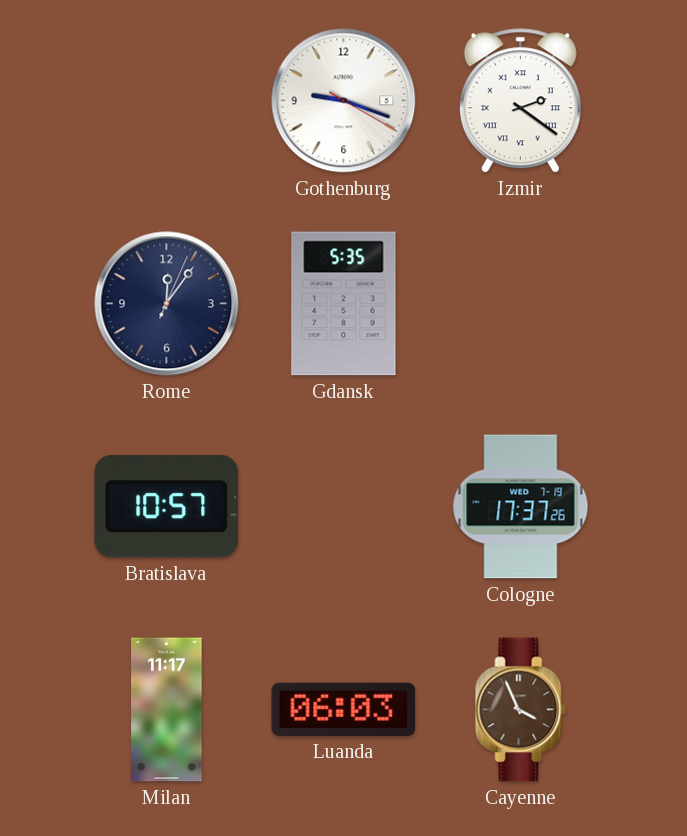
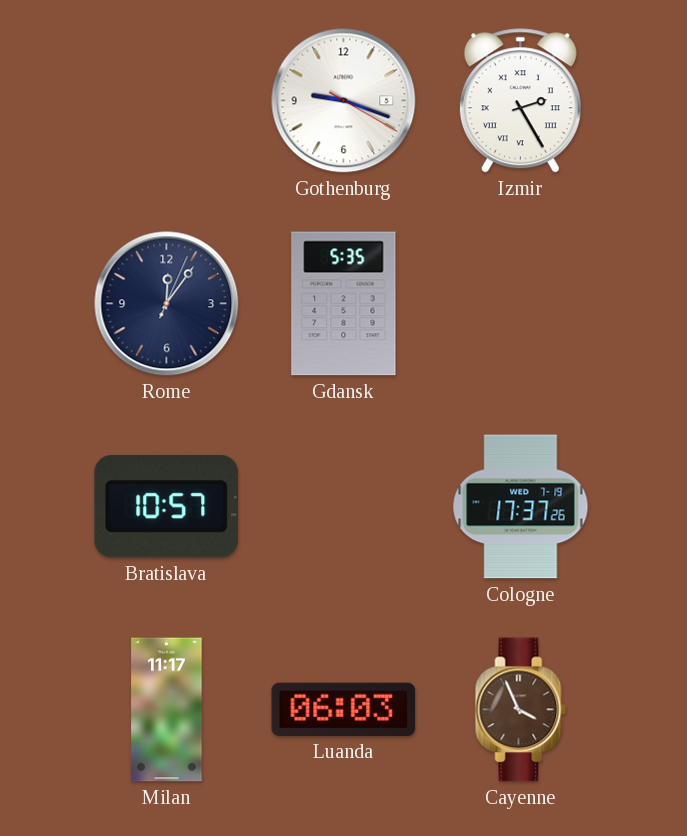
Izmir: 2:21 -> 2:25
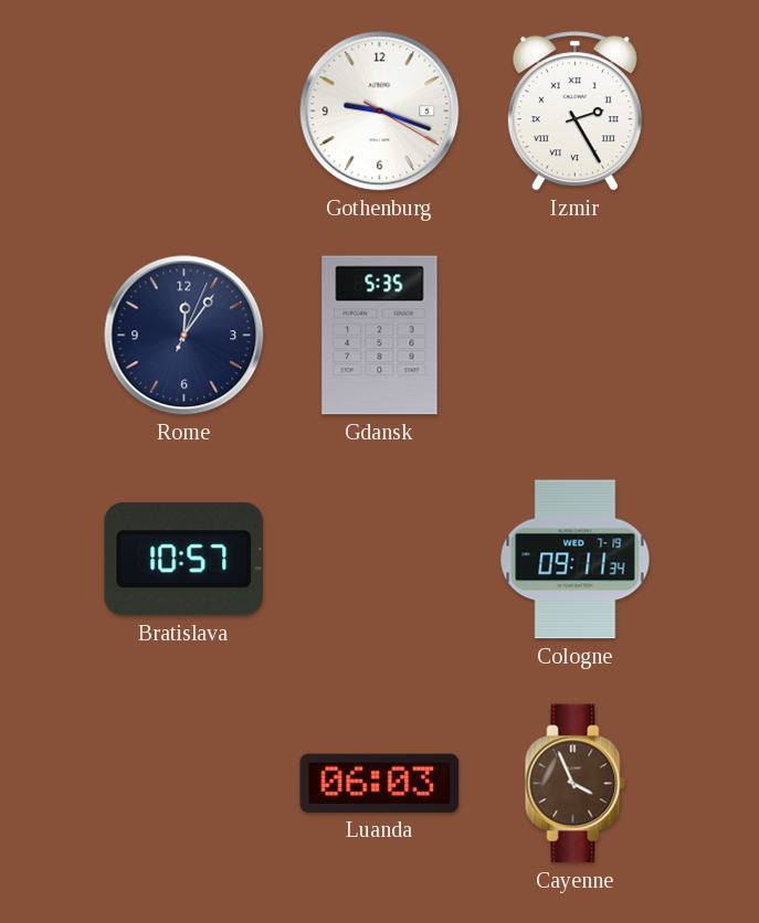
Cologne: 17:37 -> 09:11
Milan: 11:17 -> none
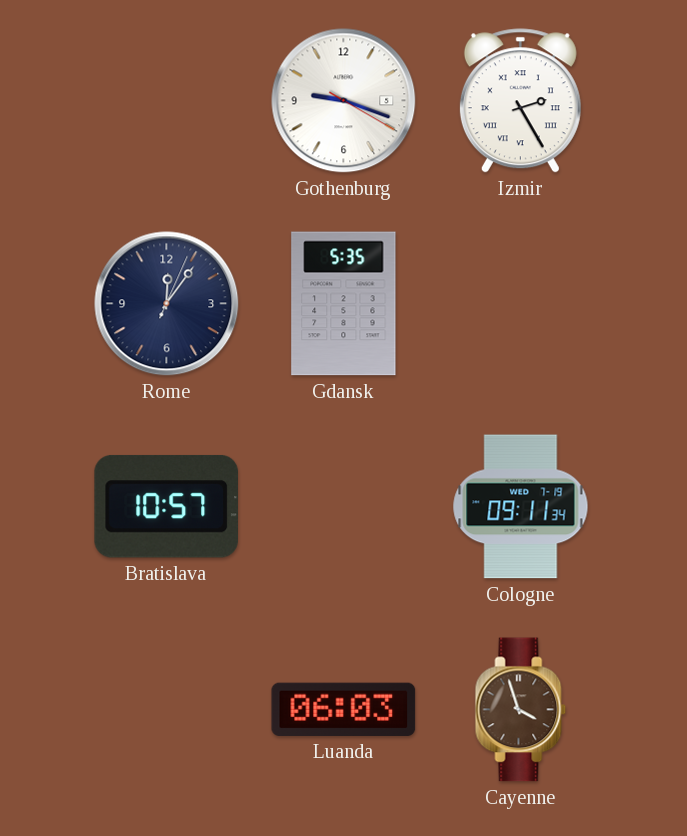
Cayenne: 3:56 -> 3:57
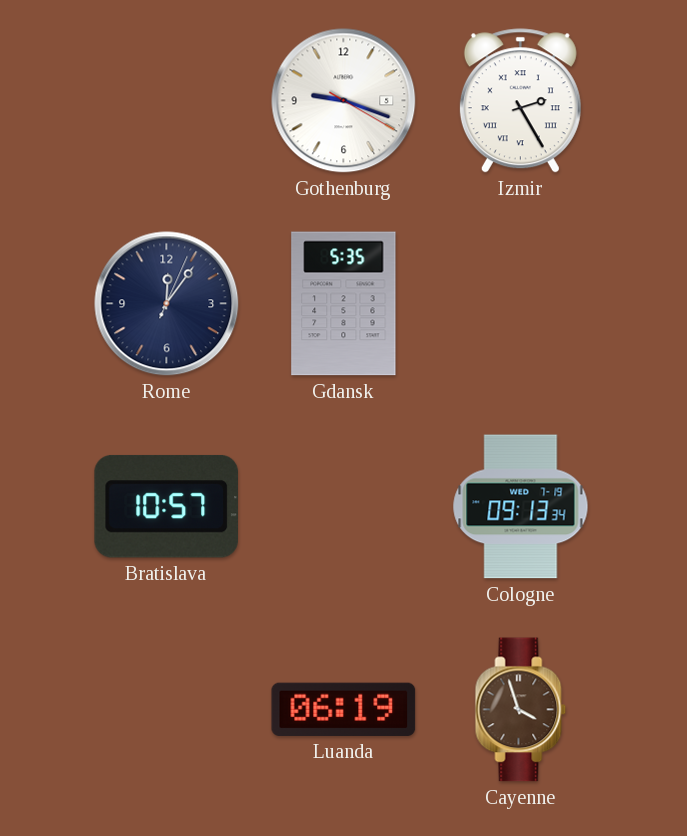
Cologne: 09:11 -> 09:13
Luanda: 06:03 -> 06:19
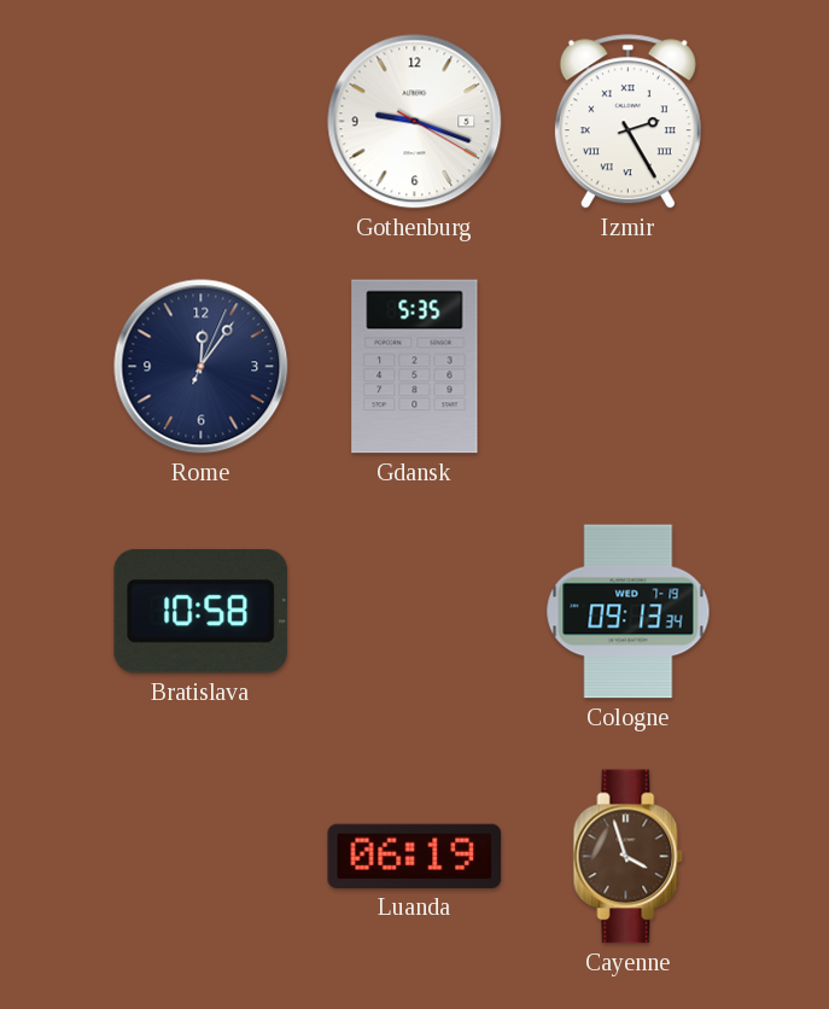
Bratislava: 10:57 -> 10:58
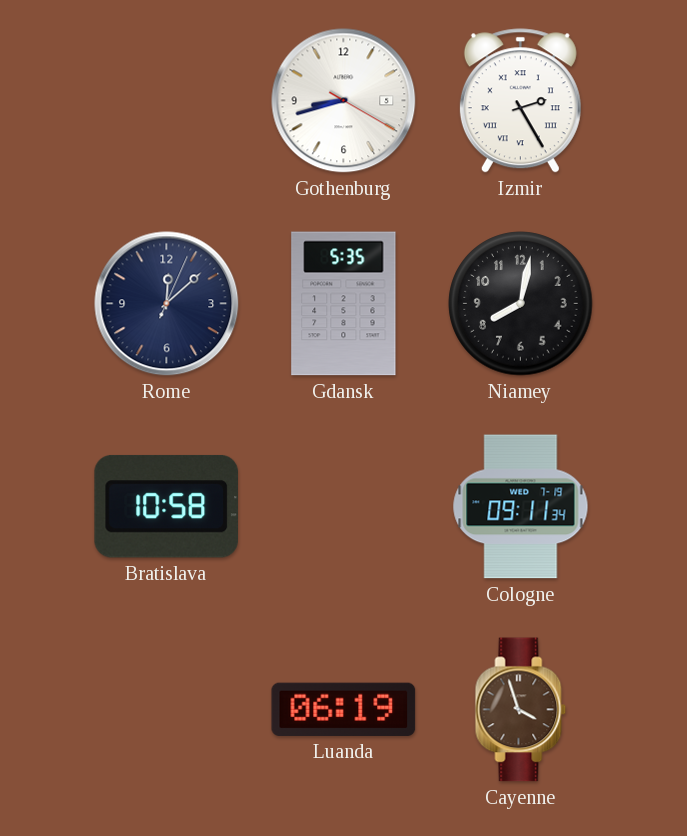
Gothenburg: 9:18 -> 8:42
Rome: 12:06 -> 12:08
Niamey: none -> 8:02
Cologne: 09:13 -> 09:11
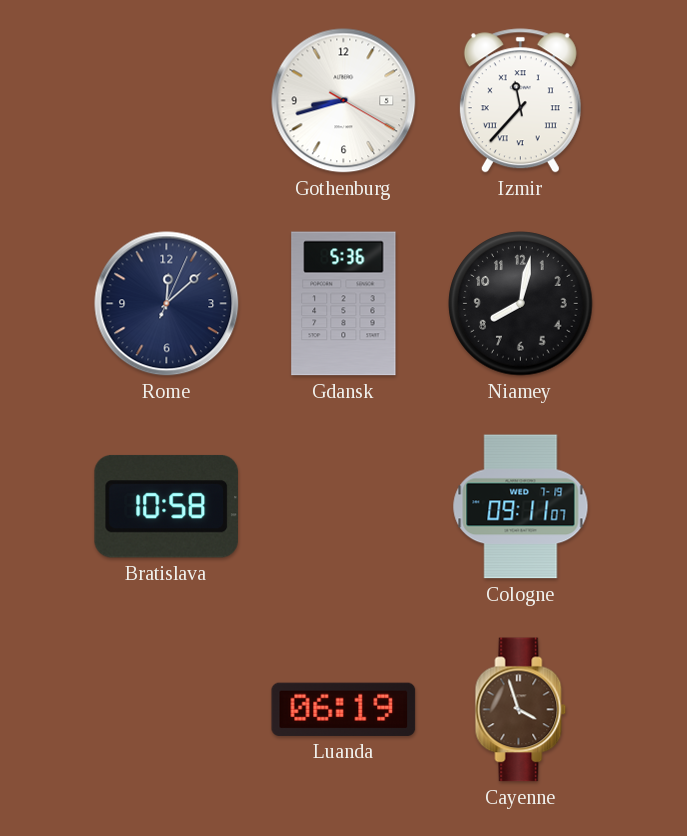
Izmir: 2:25 -> 11:37
Gdansk: 5:35 -> 5:36
Cologne: 09:11:34 -> 09:11:07
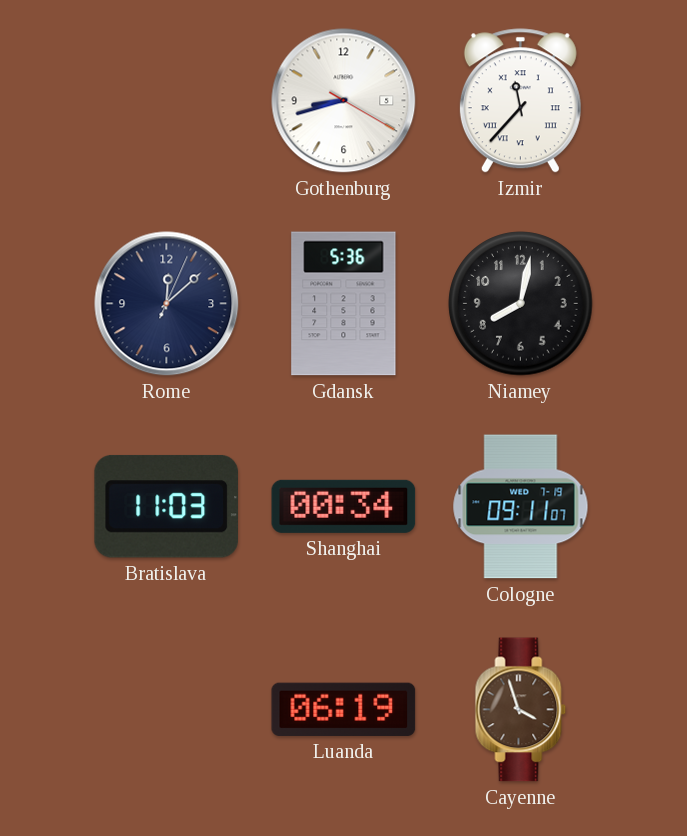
Bratislava: 10:58 -> 11:03
Shanghai: none -> 00:34
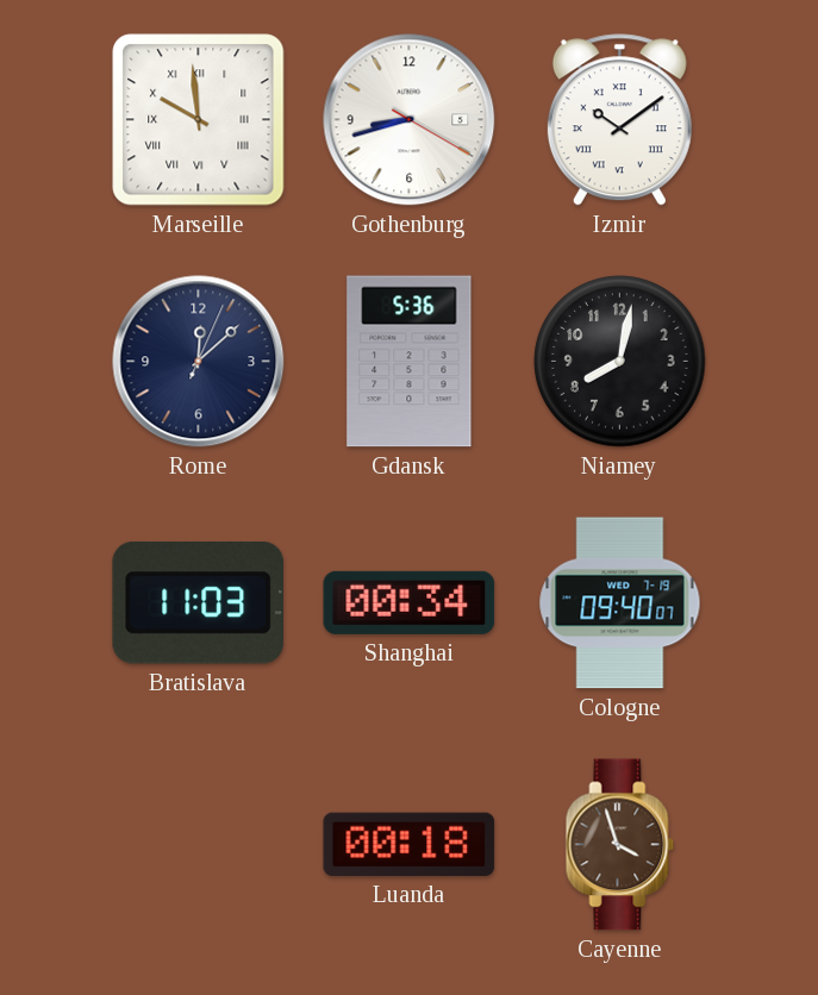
Marseille: none -> 9:59
Izmir: 11:37 -> 10:09
Cologne: 09:11 -> 09:40
Luanda: 06:19 -> 00:18
